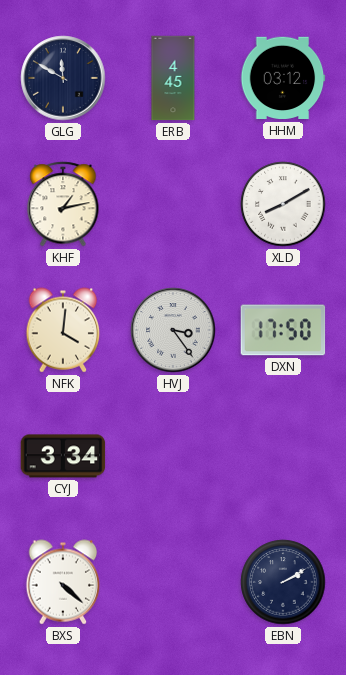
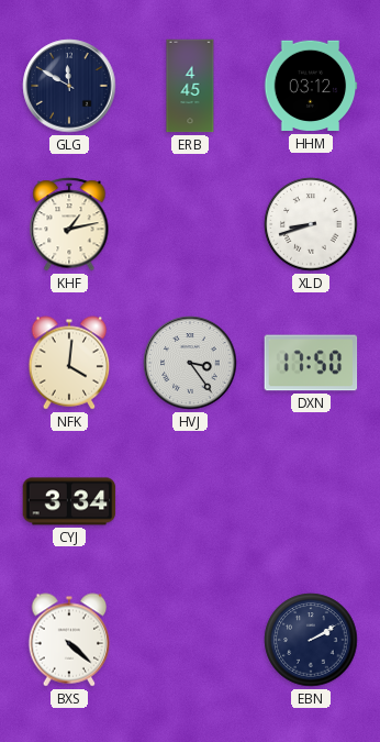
XLD: 8:10 -> 8:42
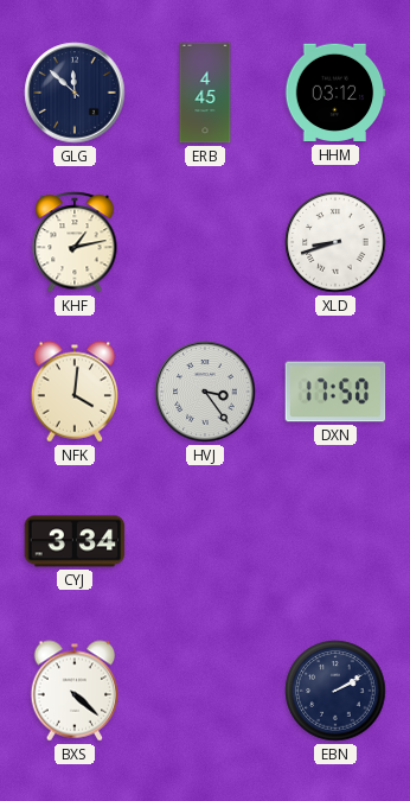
GLG: 11:50 -> 11:52
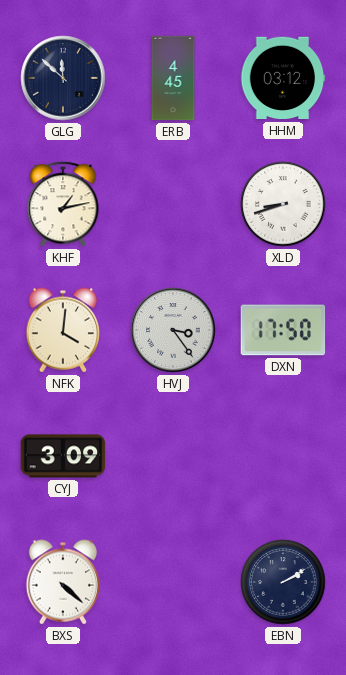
CYJ: 3:34 -> 3:09
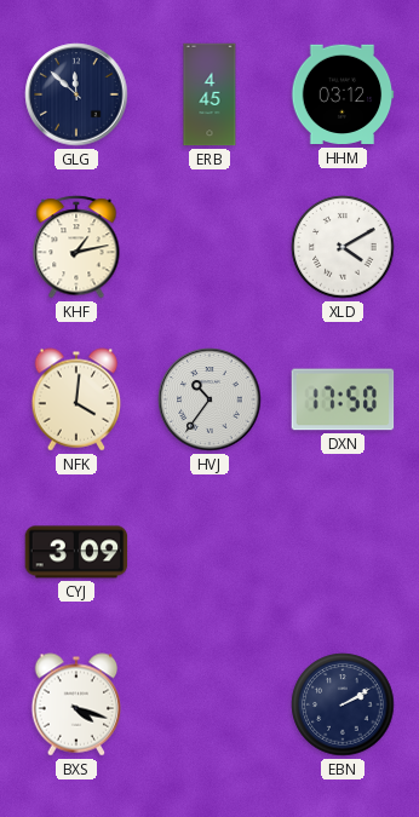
XLD: 8:42 -> 4:10
HVJ: 3:24 -> 10:36
BXS: 4:22 -> 4:18
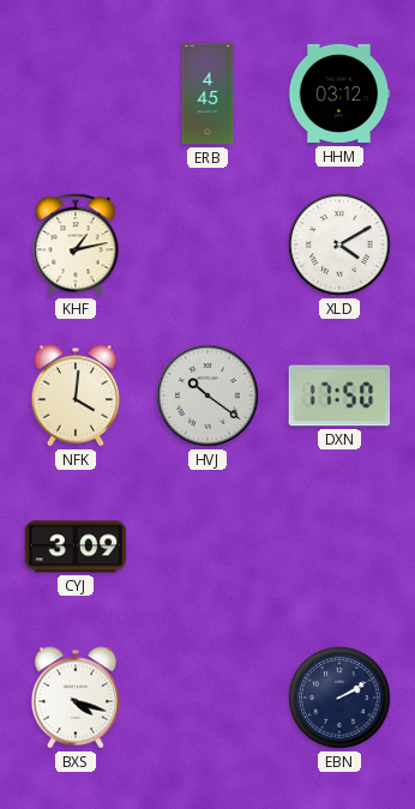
GLG: 11:52 -> none
HVJ: 10:36 -> 10:21
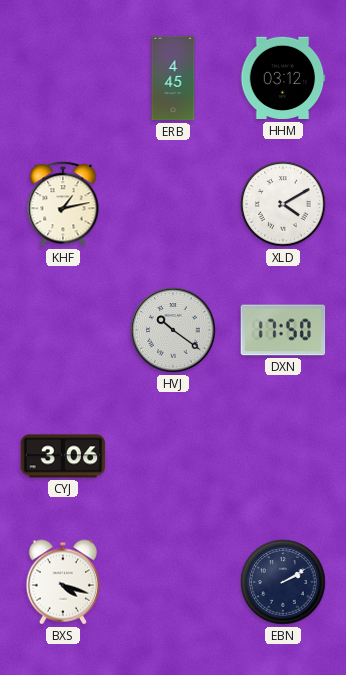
NFK: 4:01 -> none
CYJ: 3:09 -> 3:06
